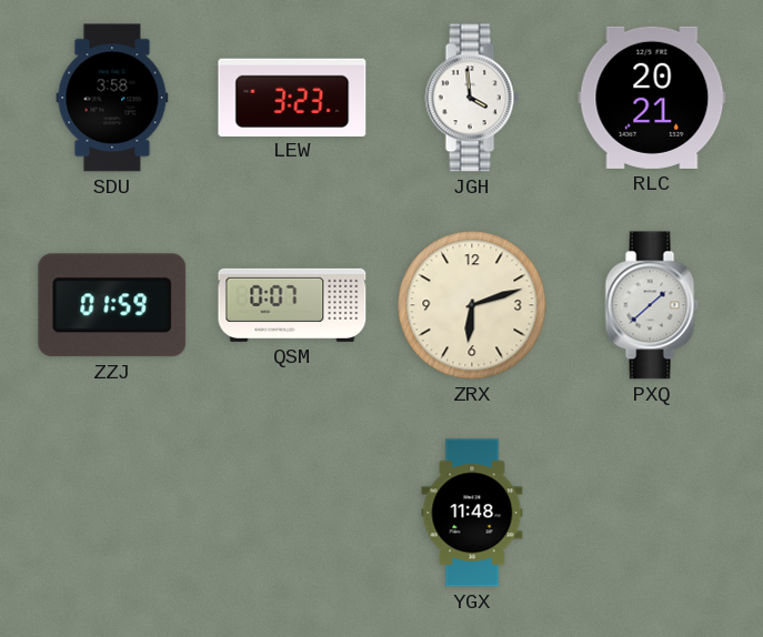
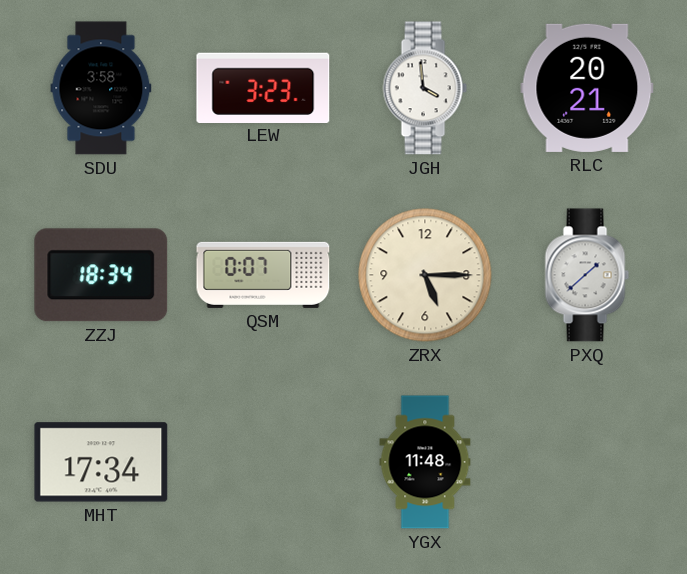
ZZJ: 01:59 -> 18:34
ZRX: 6:12 -> 5:15
MHT: none -> 17:34
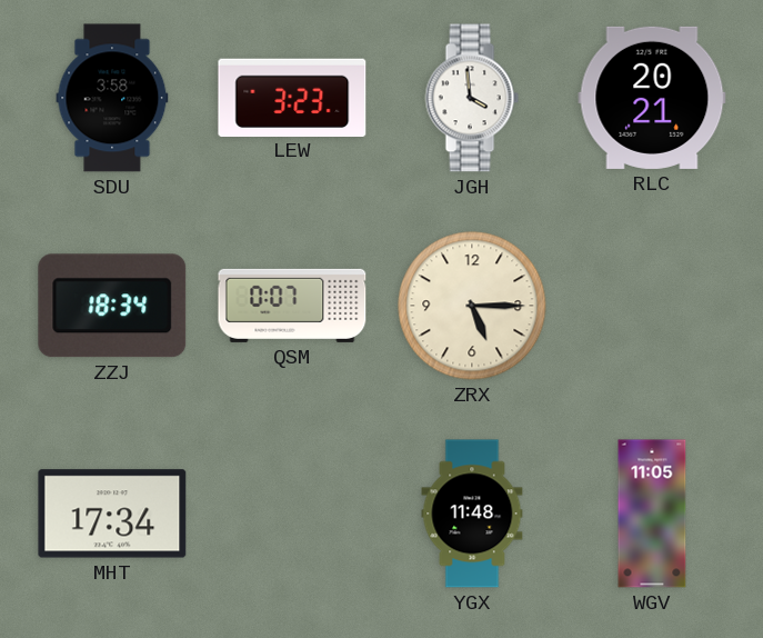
PXQ: 1:38 -> none
WGV: none -> 11:05
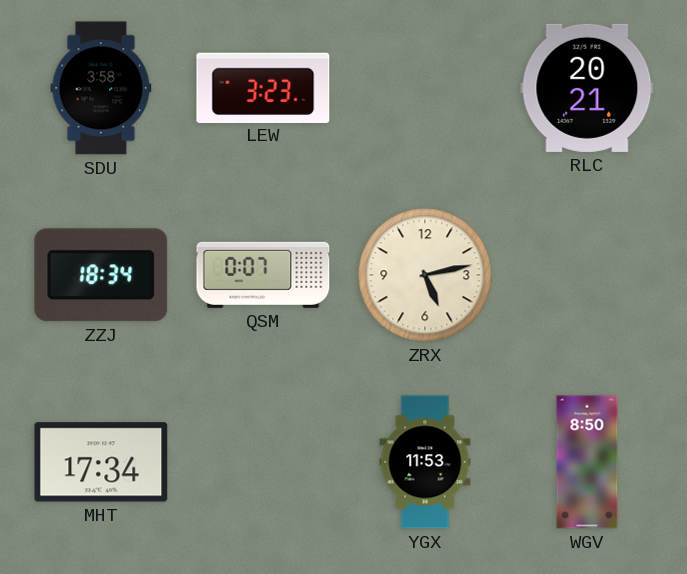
JGH: 3:59 -> none
ZRX: 5:15 -> 5:13
YGX: 11:48 -> 11:53
WGV: 11:05 -> 8:50
